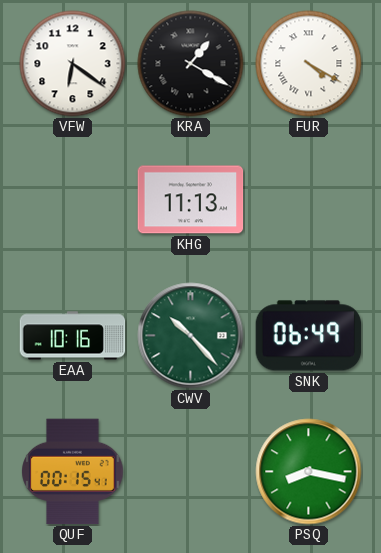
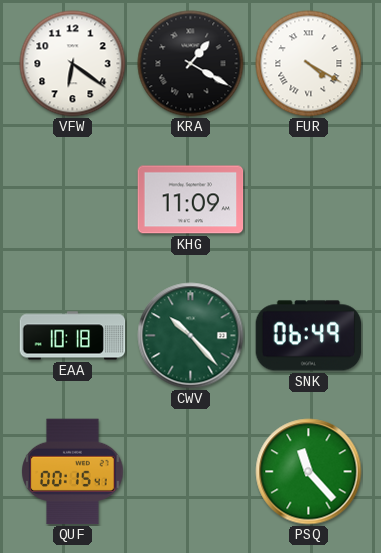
KHG: 11:13 -> 11:09
EAA: 10:16 -> 10:18
PSQ: 8:17 -> 11:23
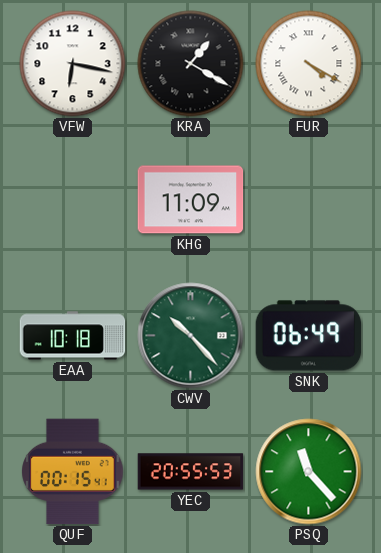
VFW: 6:21 -> 6:17
YEC: none -> 20:55
